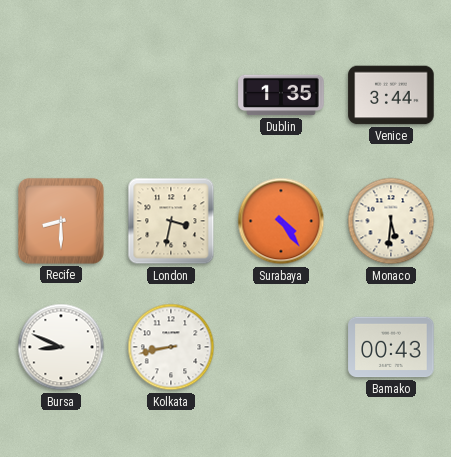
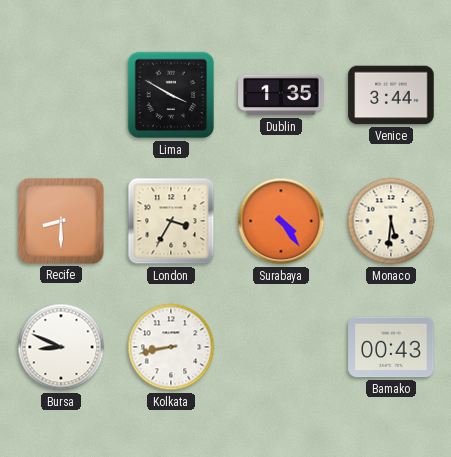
Lima: none -> 3:50
London: 3:32 -> 3:35
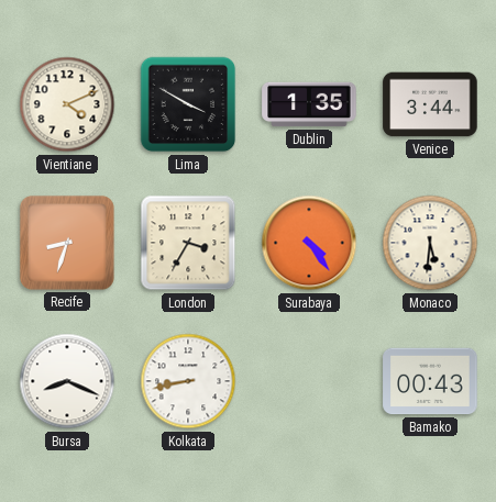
Vientiane: none -> 4:11
Recife: 8:30 -> 8:33
Bursa: 8:49 -> 8:19
